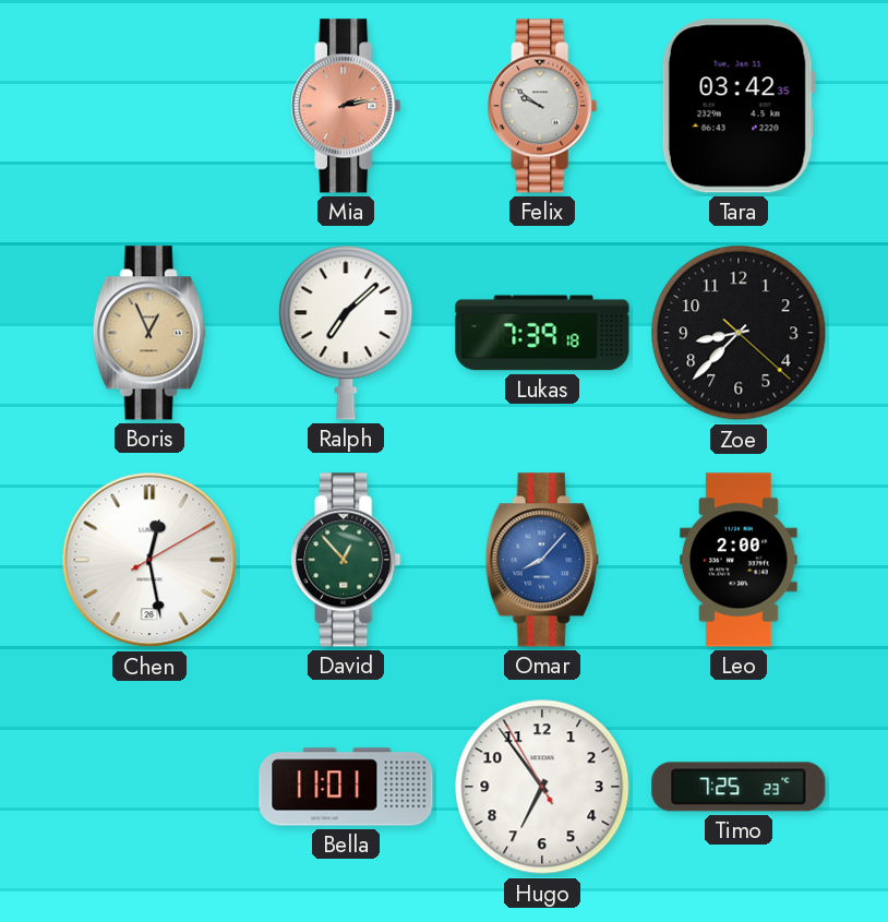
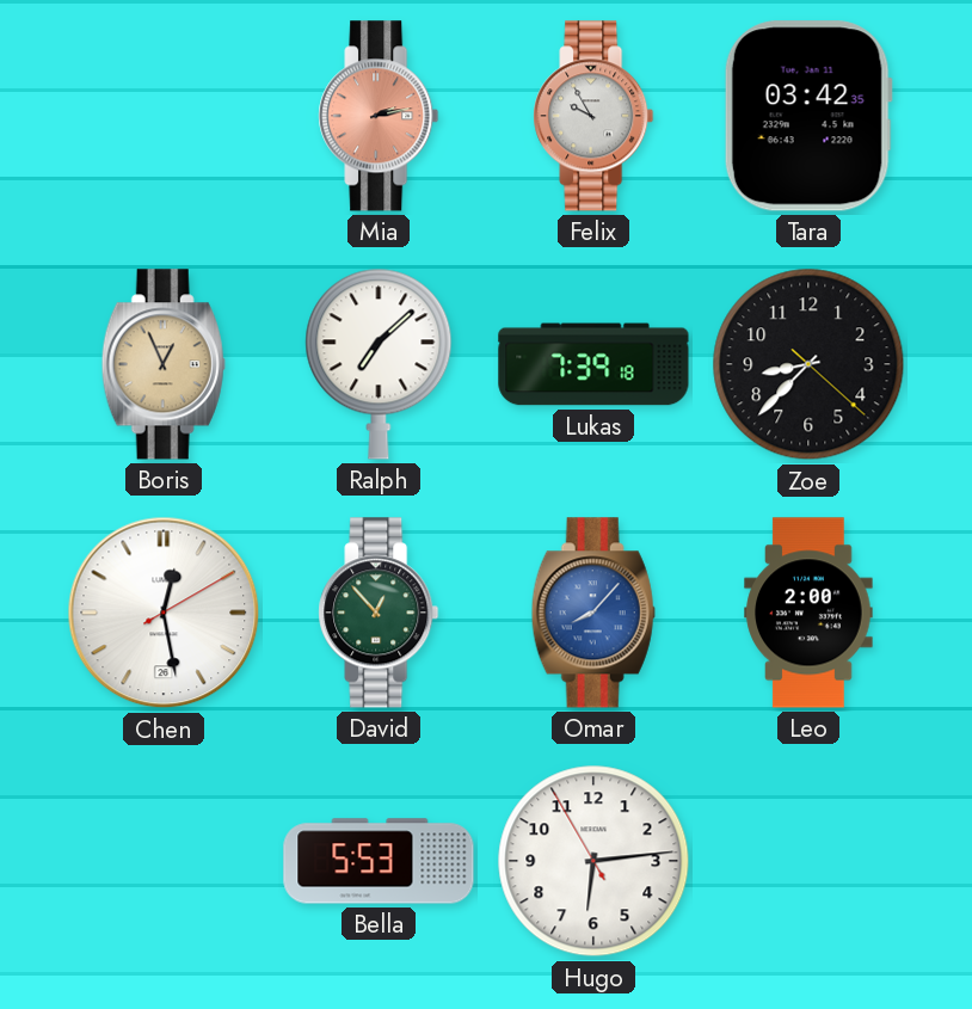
Felix: 9:51 -> 9:55
Bella: 11:01 -> 5:53
Hugo: 6:53 -> 6:13
Timo: 7:25 -> none
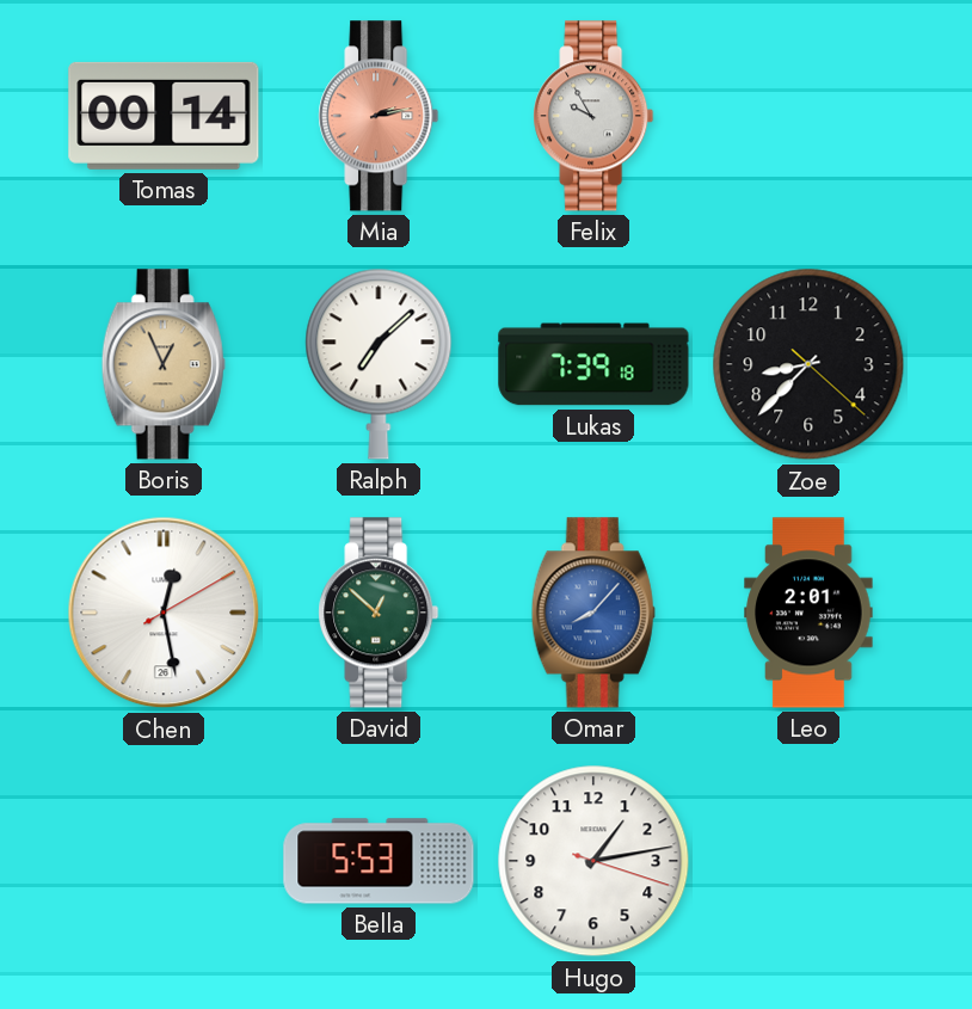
Tomas: none -> 00:14
Tara: 03:42 -> none
David: 12:53 -> 12:52
Leo: 2:00 -> 2:01
Hugo: 6:13 -> 1:13
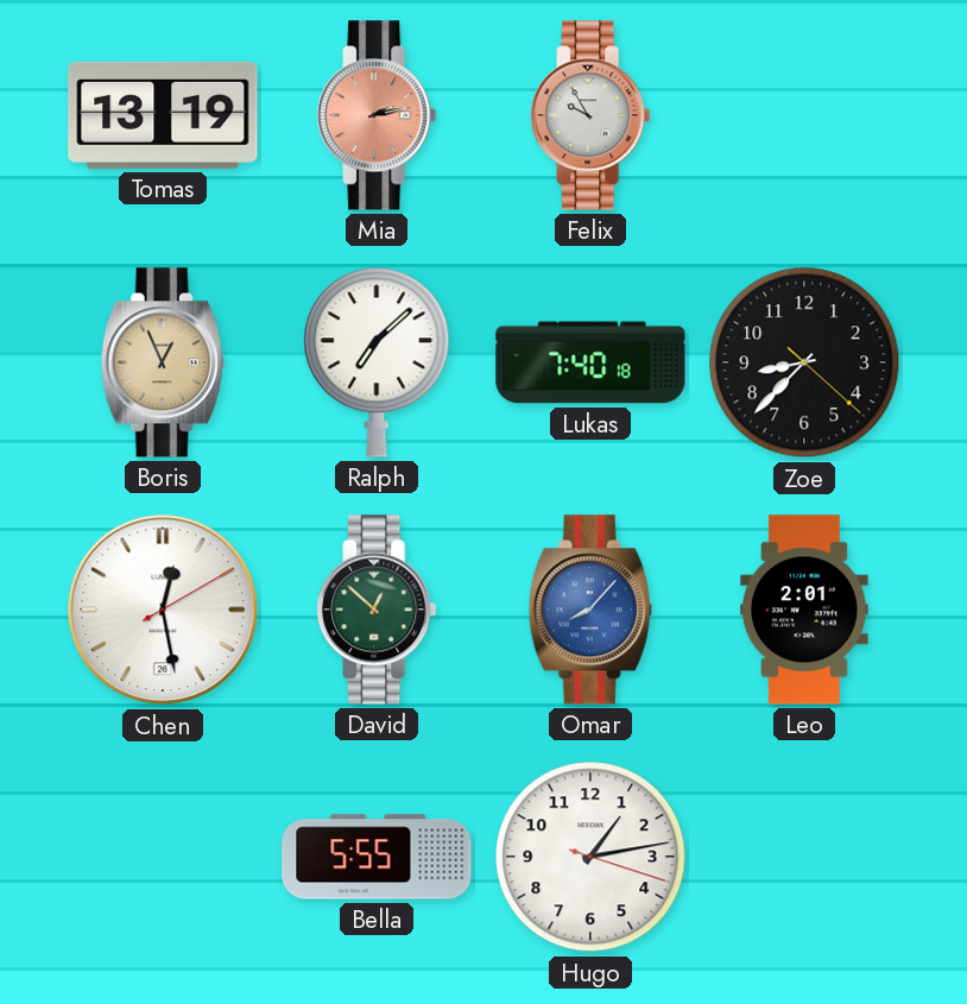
Tomas: 00:14 -> 13:19
Lukas: 7:39 -> 7:40
Bella: 5:53 -> 5:55
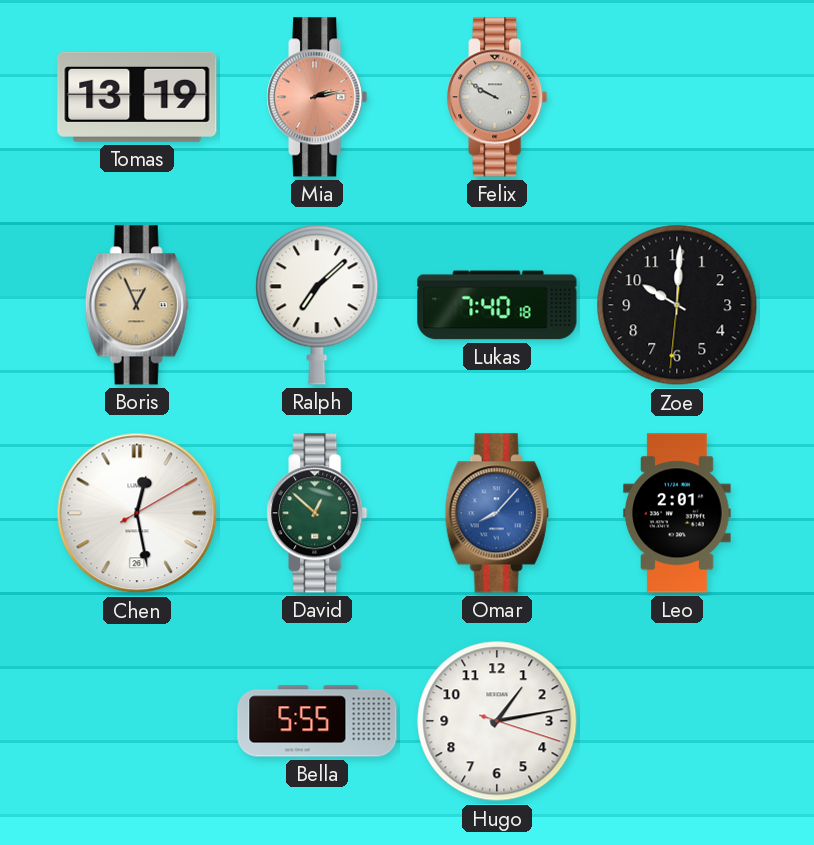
Felix: 9:55 -> 9:50
Zoe: 8:37 -> 10:00
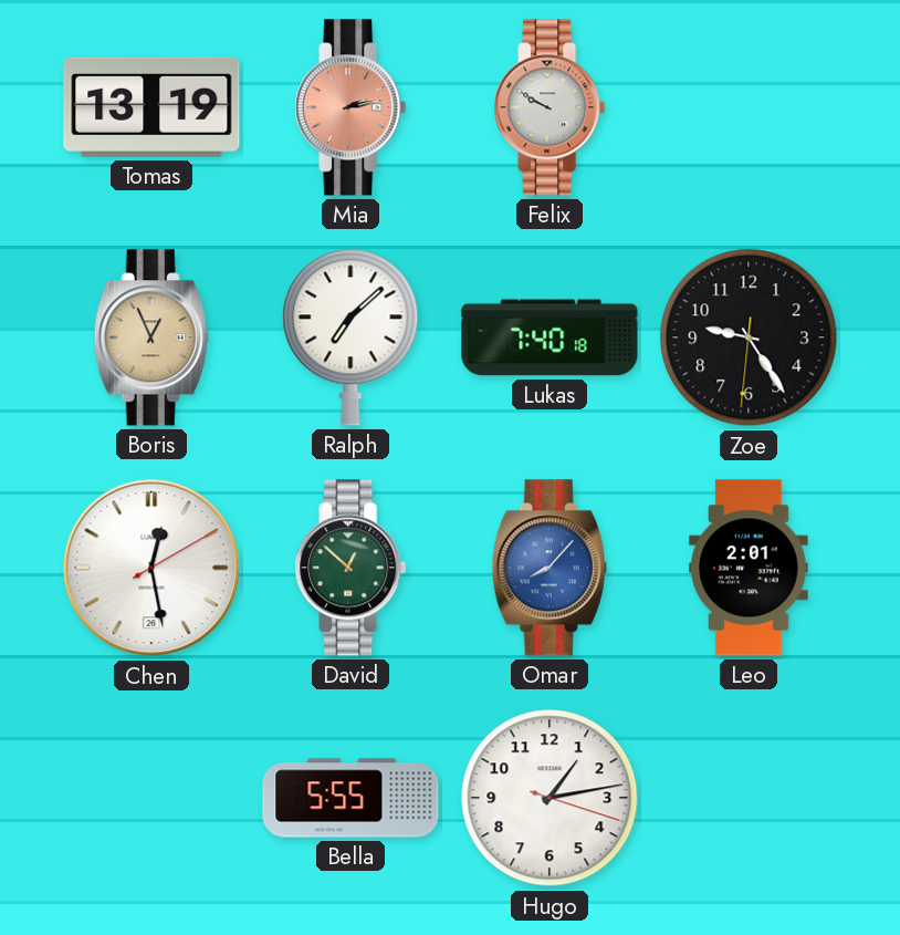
Zoe: 10:00 -> 9:24
